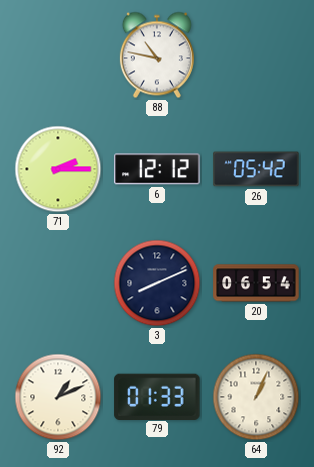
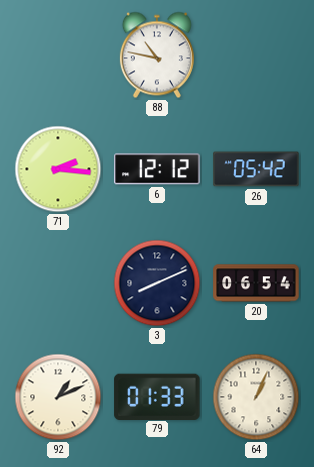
71: 2:15 -> 2:16
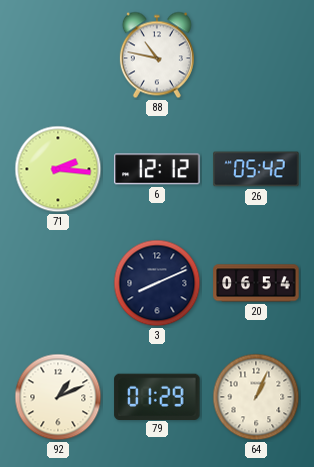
79: 01:33 -> 01:29
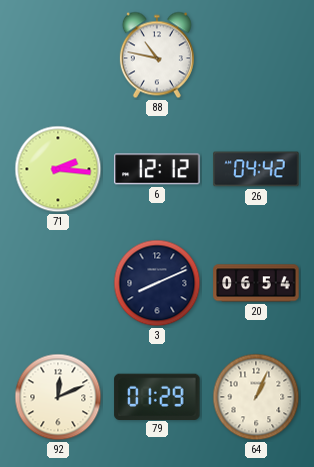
26: 05:42 -> 04:42
92: 1:11 -> 12:11
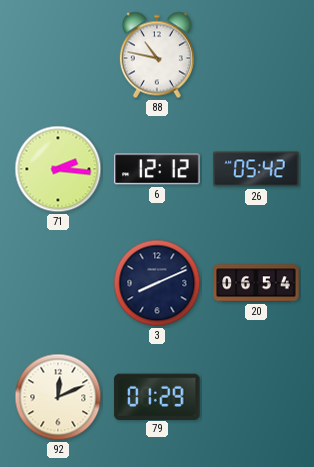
26: 04:42 -> 05:42
64: 1:04 -> none
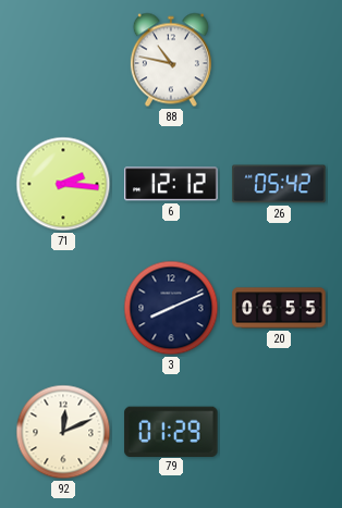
20: 06:54 -> 06:55
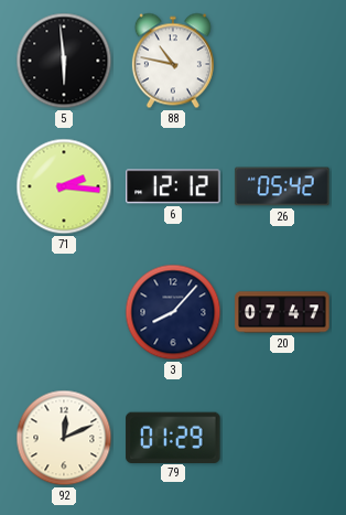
5: none -> 5:59
3: 8:11 -> 8:07
20: 06:55 -> 07:47
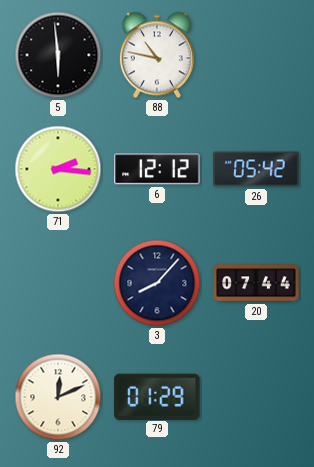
20: 07:47 -> 07:44
